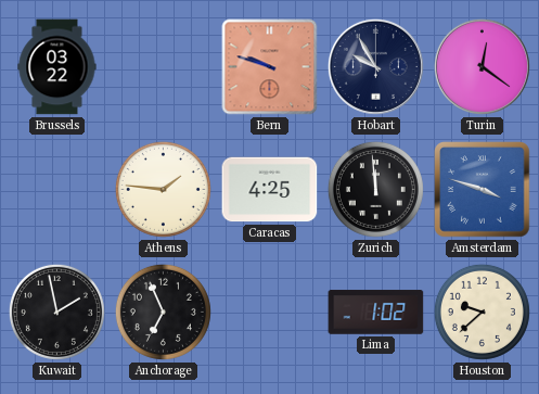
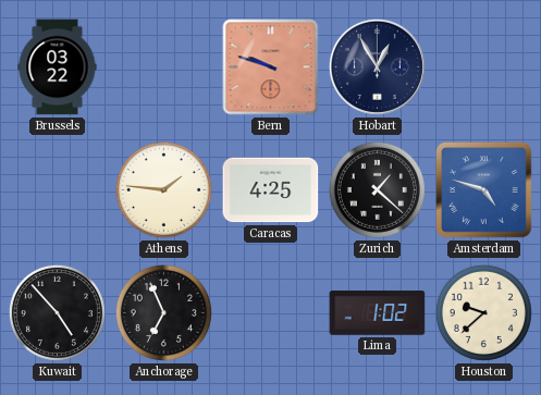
Hobart: 9:55 -> 12:55
Turin: 12:21 -> none
Zurich: 11:59 -> 1:22
Amsterdam: 3:48 -> 4:48
Kuwait: 1:58 -> 4:53
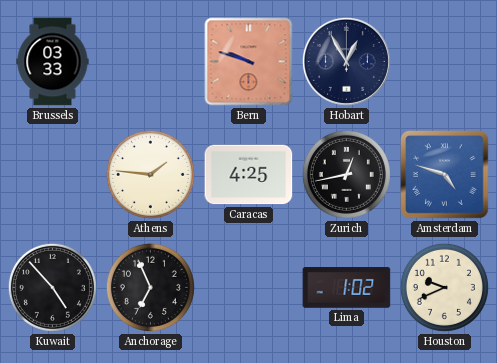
Brussels: 03:22 -> 03:33
Zurich: 1:22 -> 12:43
Houston: 9:38 -> 9:41
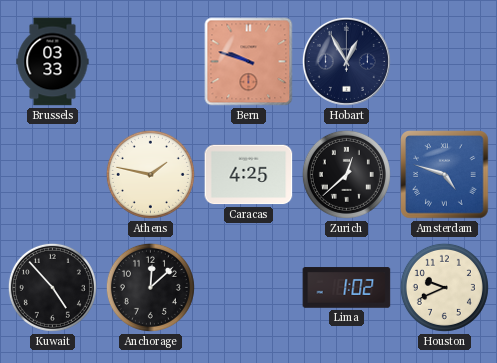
Athens: 1:46 -> 1:47
Zurich: 12:43 -> 12:38
Anchorage: 6:56 -> 12:08
